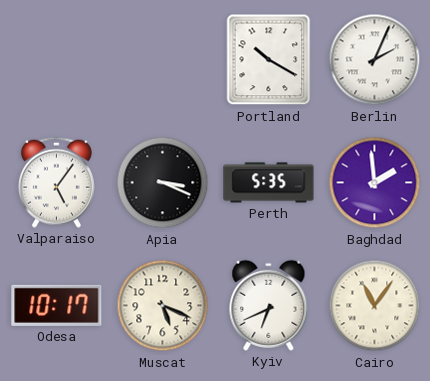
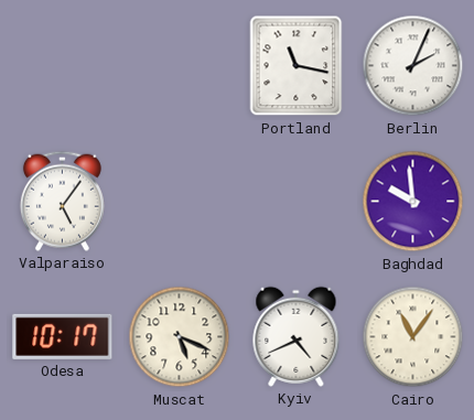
Portland: 10:20 -> 11:17
Apia: 3:19 -> none
Perth: 5:35 -> none
Baghdad: 1:59 -> 9:59
Kyiv: 6:41 -> 4:41
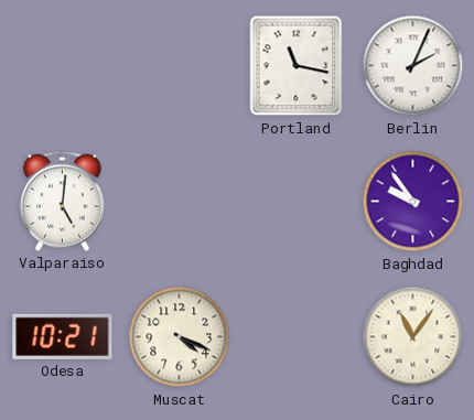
Valparaiso: 5:06 -> 5:01
Baghdad: 9:59 -> 9:54
Odesa: 10:17 -> 10:21
Muscat: 5:19 -> 4:19
Kyiv: 4:41 -> none
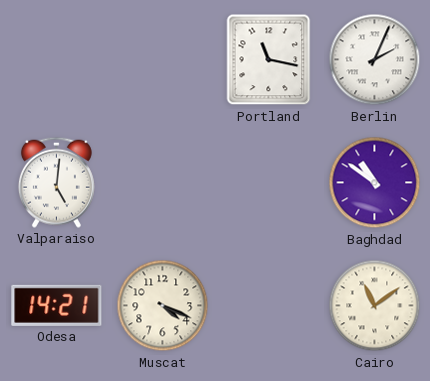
Baghdad: 9:54 -> 10:51
Odesa: 10:21 -> 14:21
Cairo: 11:06 -> 11:09
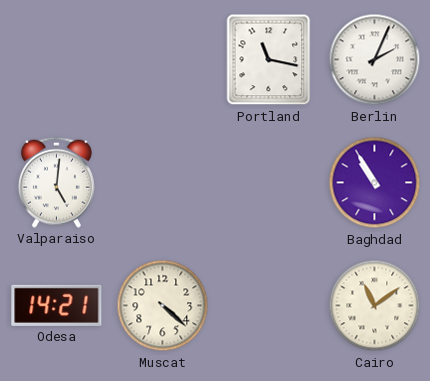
Baghdad: 10:51 -> 10:55
Muscat: 4:19 -> 4:22
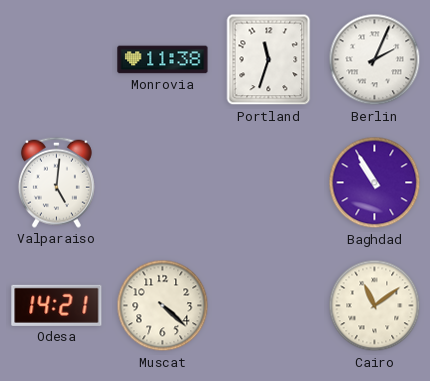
Monrovia: none -> 11:38
Portland: 11:17 -> 11:33
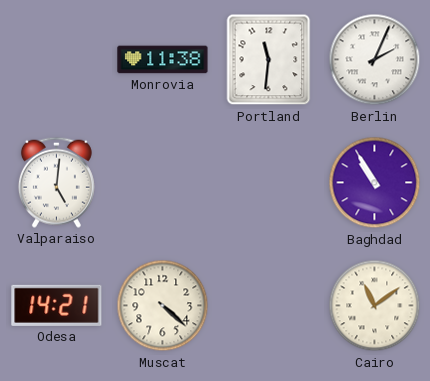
Portland: 11:33 -> 11:31
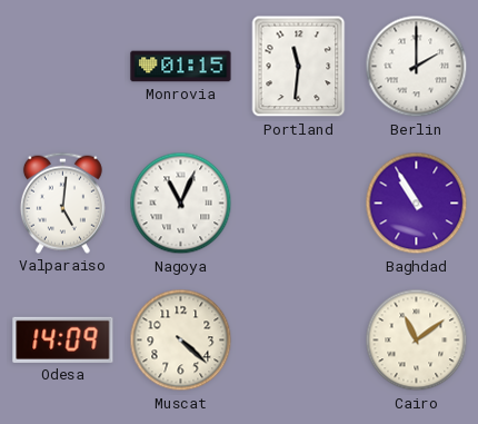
Monrovia: 11:38 -> 01:15
Berlin: 2:04 -> 2:00
Nagoya: none -> 11:04
Odesa: 14:21 -> 14:09
